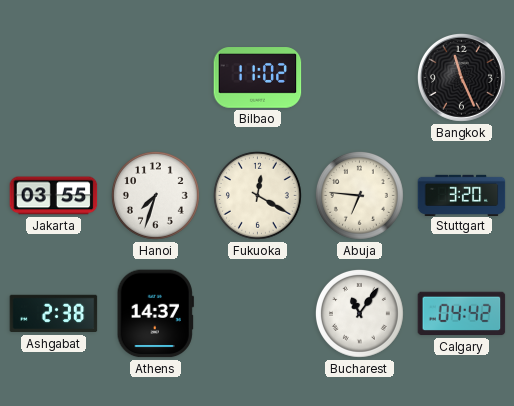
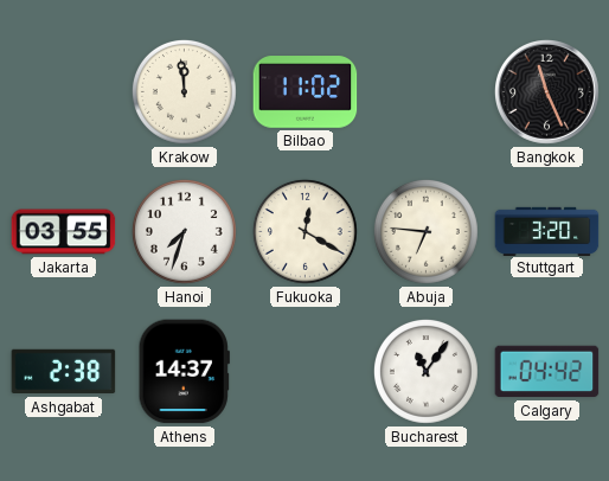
Krakow: none -> 11:59
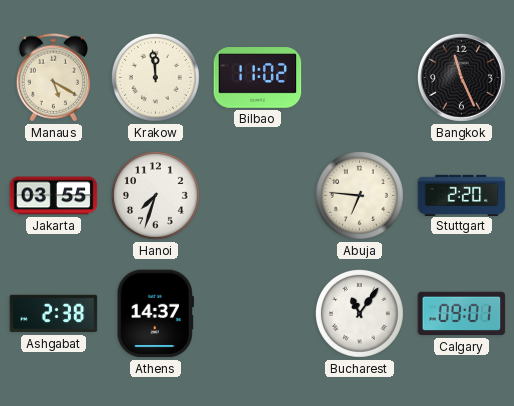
Manaus: none -> 5:20
Fukuoka: 12:20 -> none
Stuttgart: 3:20 -> 2:20
Calgary: 04:42 -> 09:01
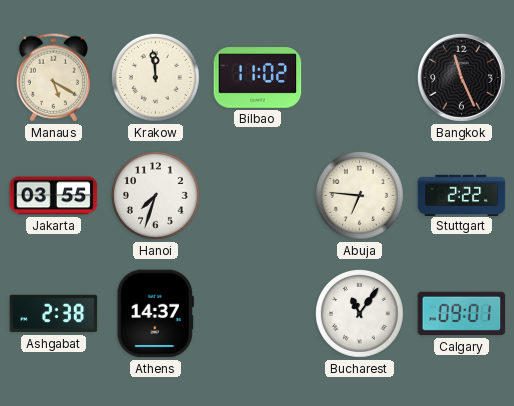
Stuttgart: 2:20 -> 2:22
